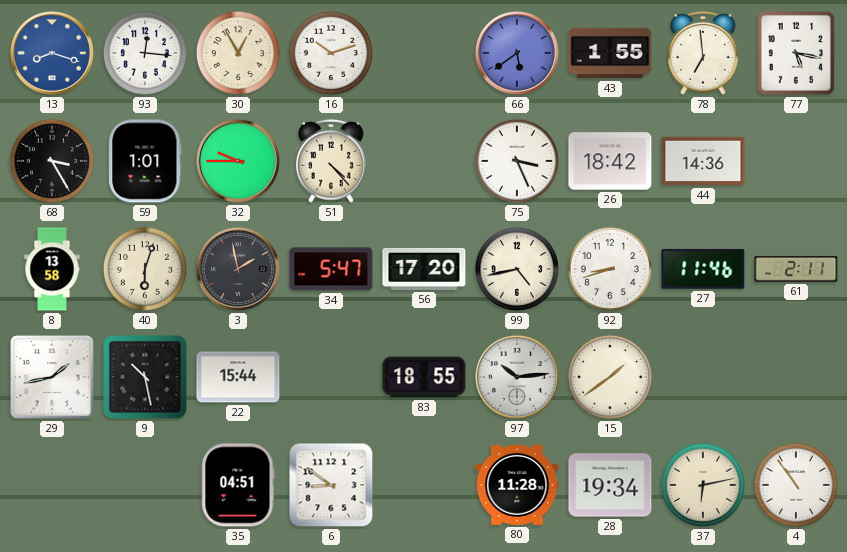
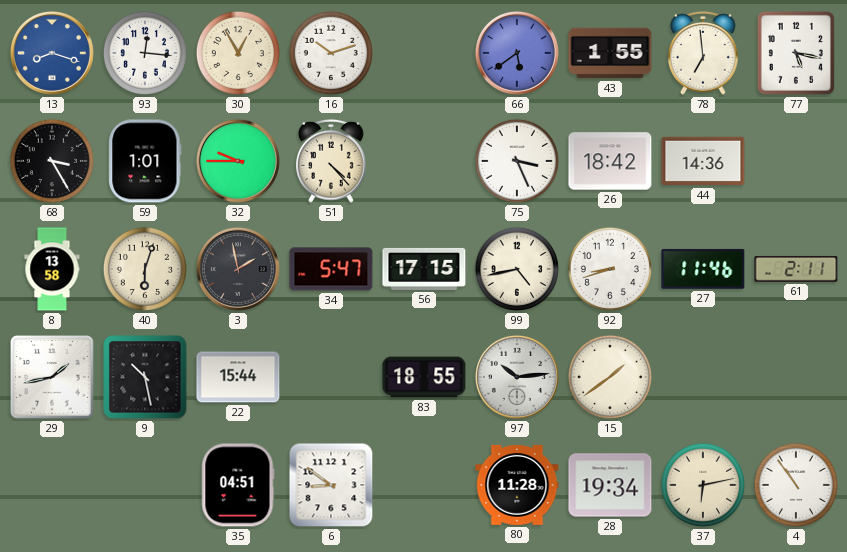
56: 17:20 -> 17:15
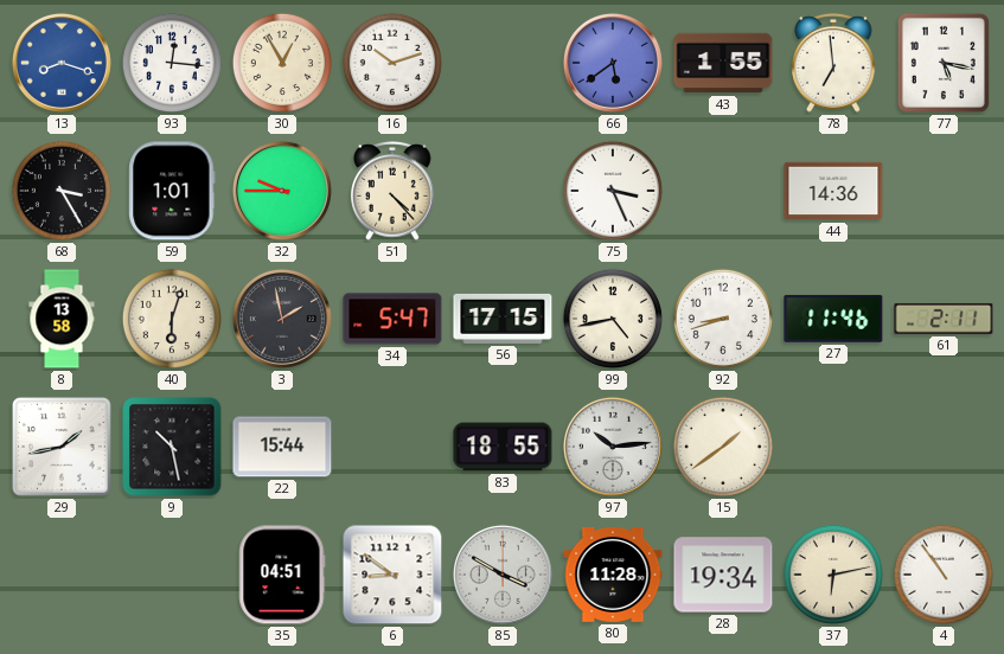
26: 18:42 -> none
85: none -> 3:50
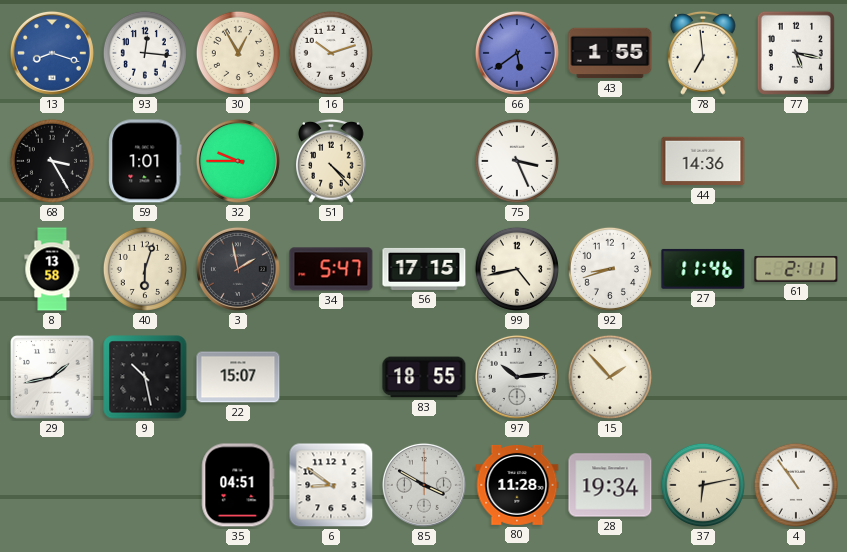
22: 15:44 -> 15:07
15: 1:39 -> 1:53
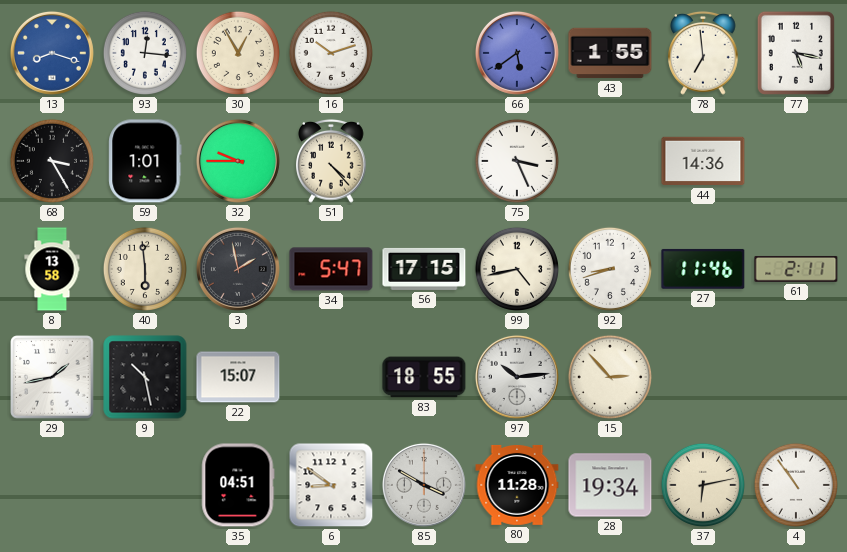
40: 6:03 -> 5:59
15: 1:53 -> 2:53
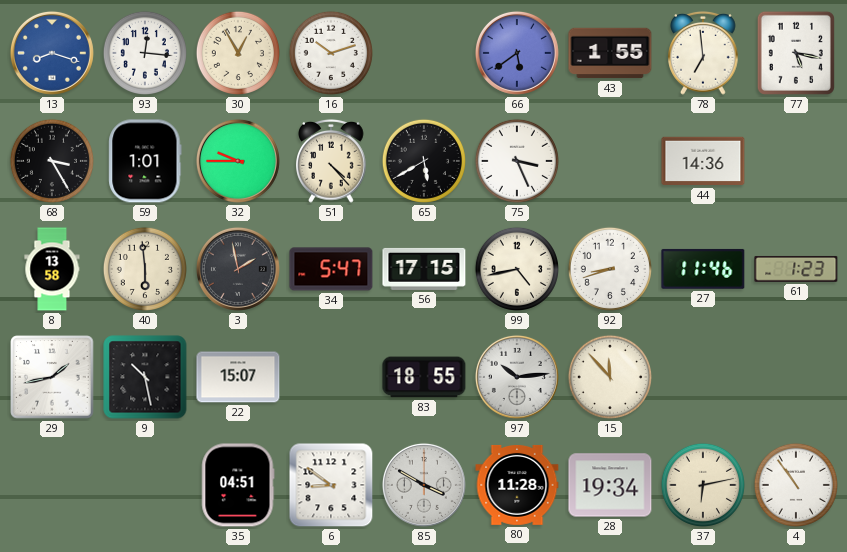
65: none -> 5:40
61: 2:11 -> 1:23
15: 2:53 -> 11:53
